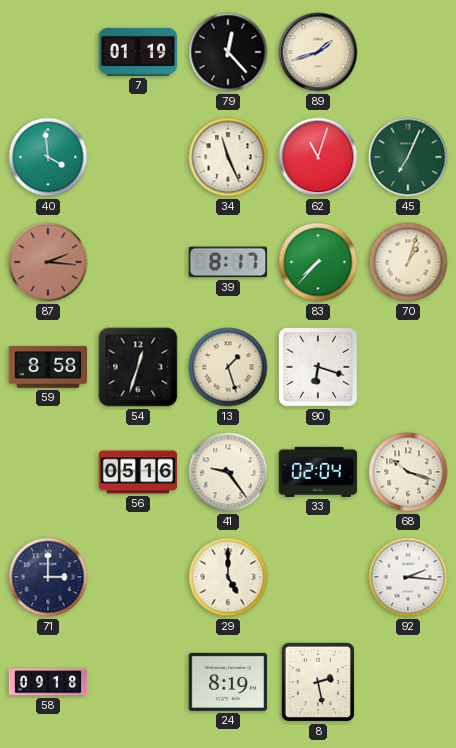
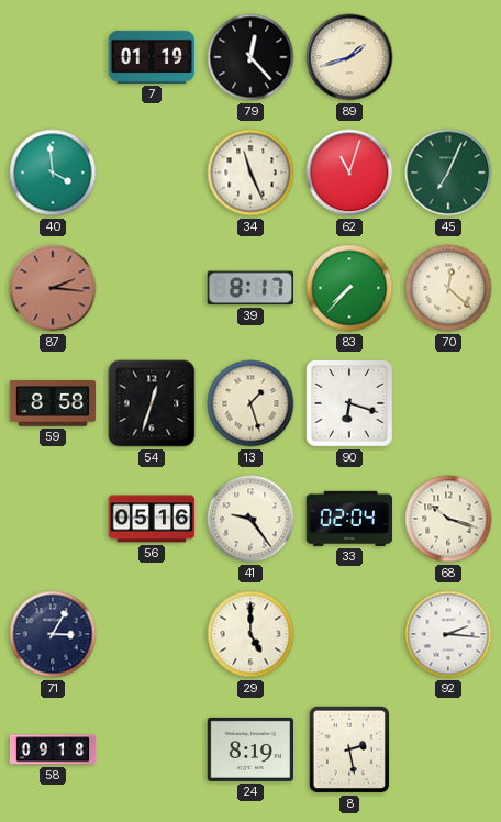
70: 1:03 -> 12:22
71: 3:00 -> 3:05
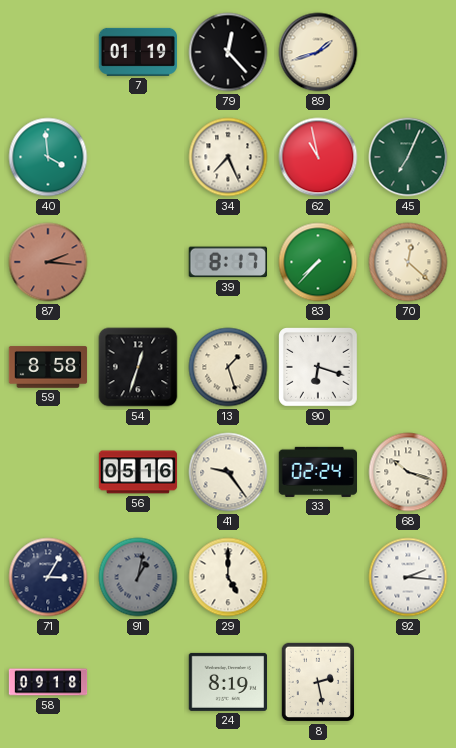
34: 11:26 -> 7:26
62: 11:03 -> 10:58
33: 02:04 -> 02:24
91: none -> 1:02
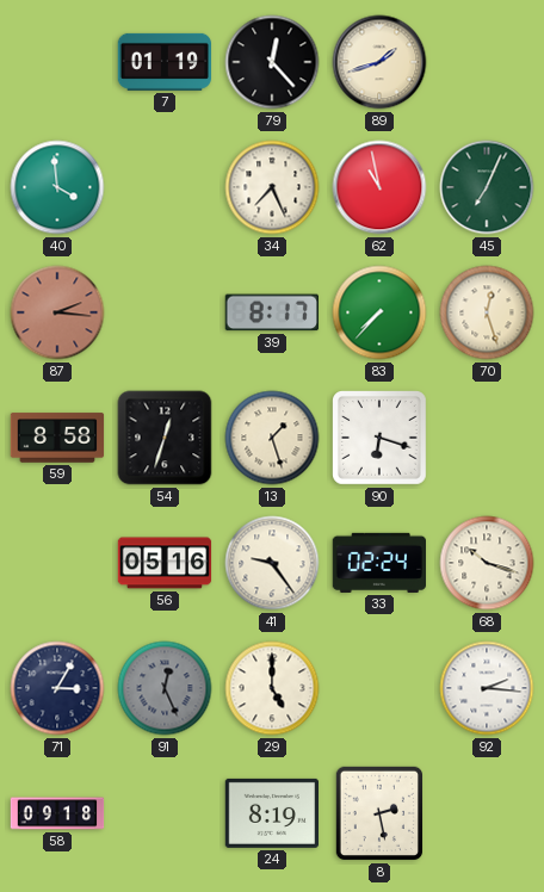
70: 12:22 -> 12:27
91: 1:02 -> 12:26
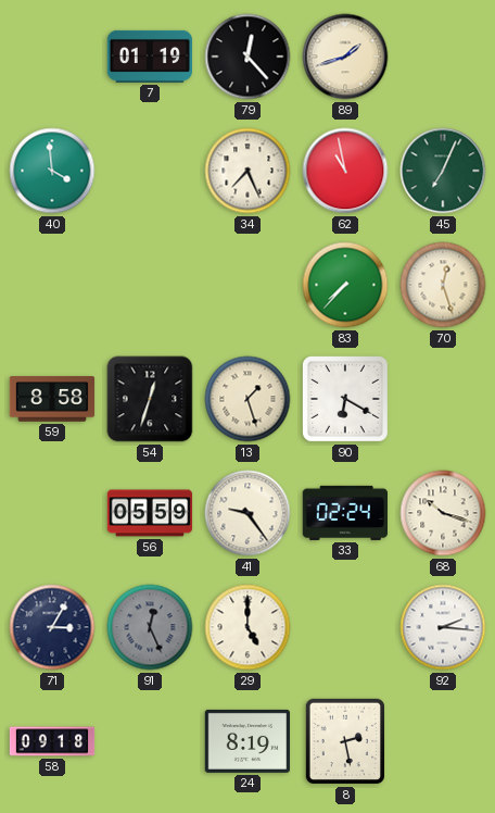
87: 2:16 -> none
39: 8:17 -> none
90: 6:18 -> 6:20
56: 05:16 -> 05:59
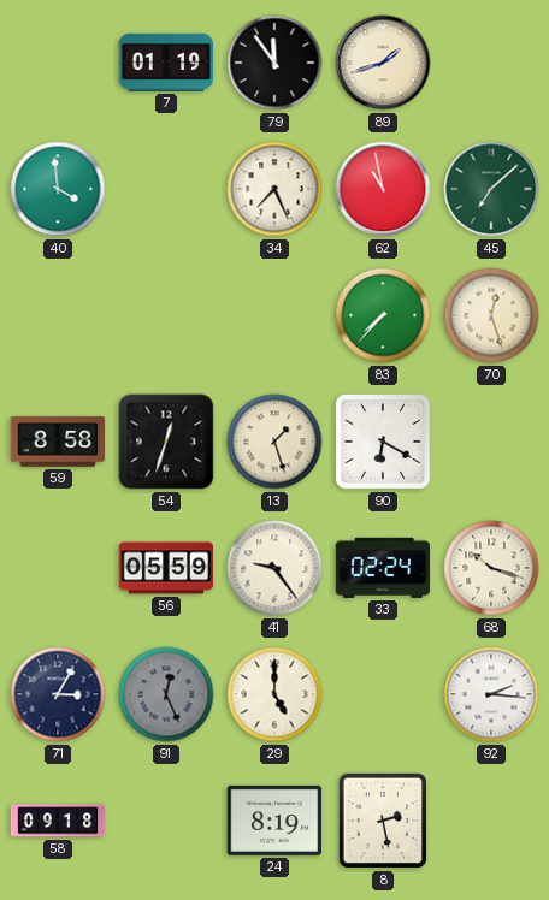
79: 12:23 -> 11:54
45: 7:04 -> 7:08
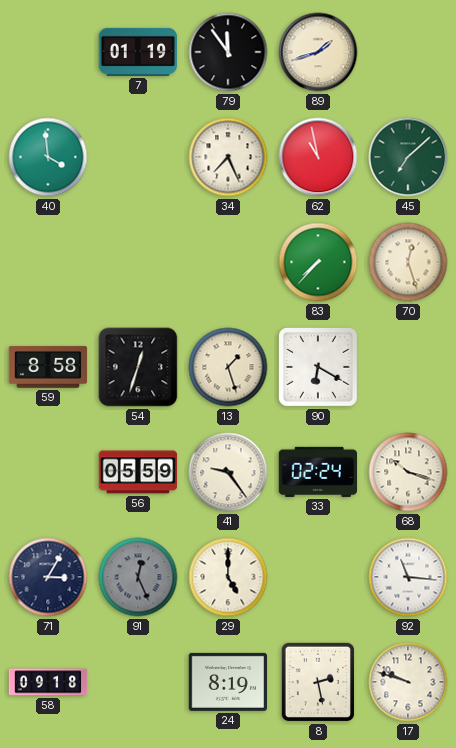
92: 2:16 -> 11:16
17: none -> 9:48
